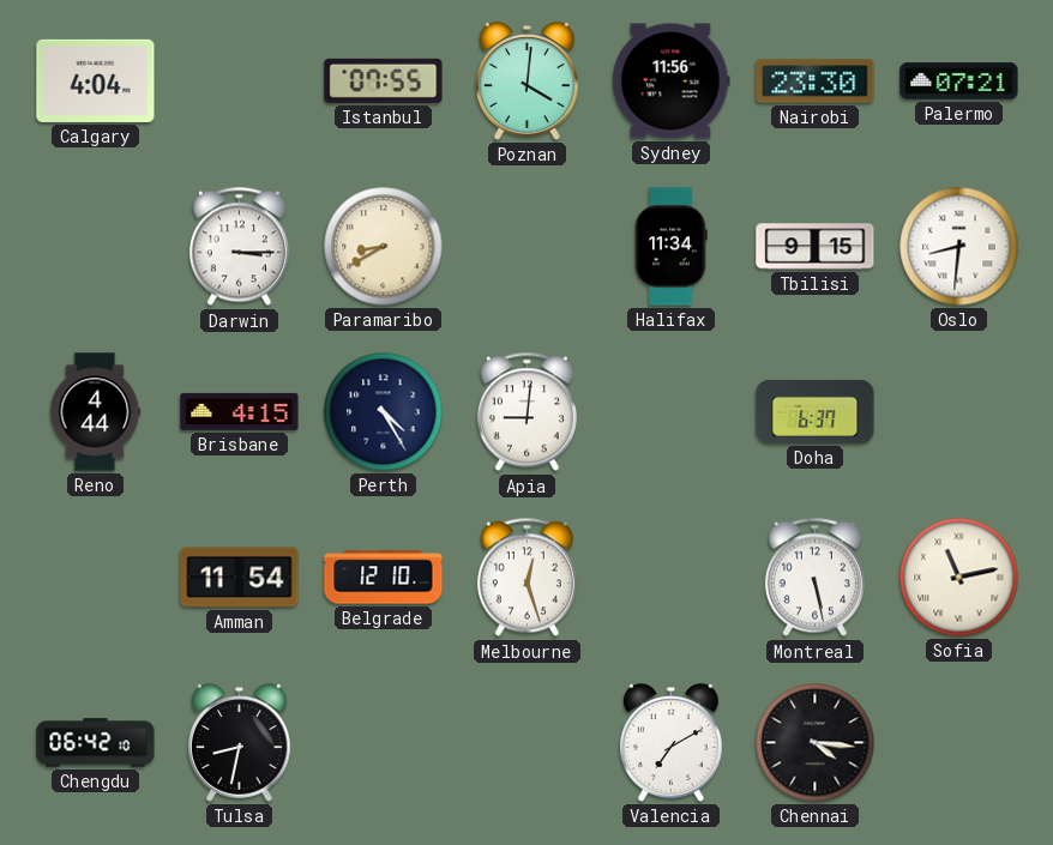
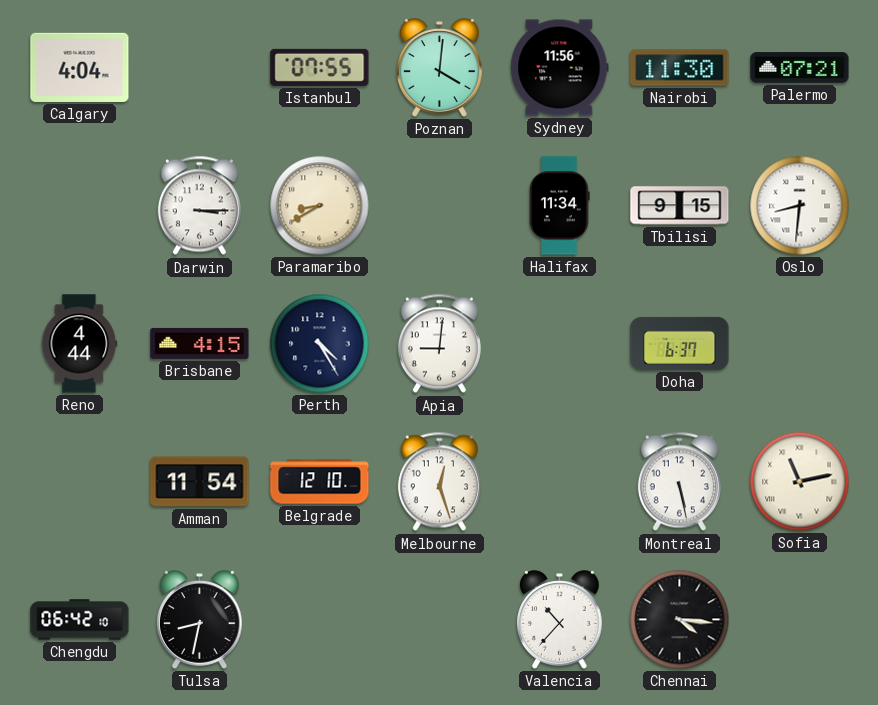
Nairobi: 23:30 -> 11:30
Valencia: 7:10 -> 10:37
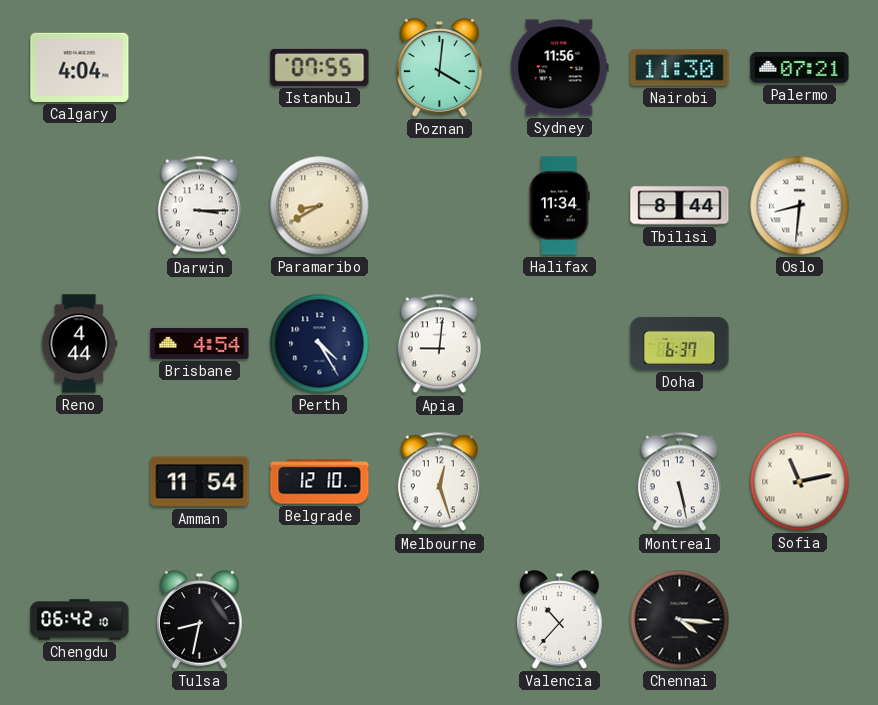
Tbilisi: 9:15 -> 8:44
Brisbane: 4:15 -> 4:54
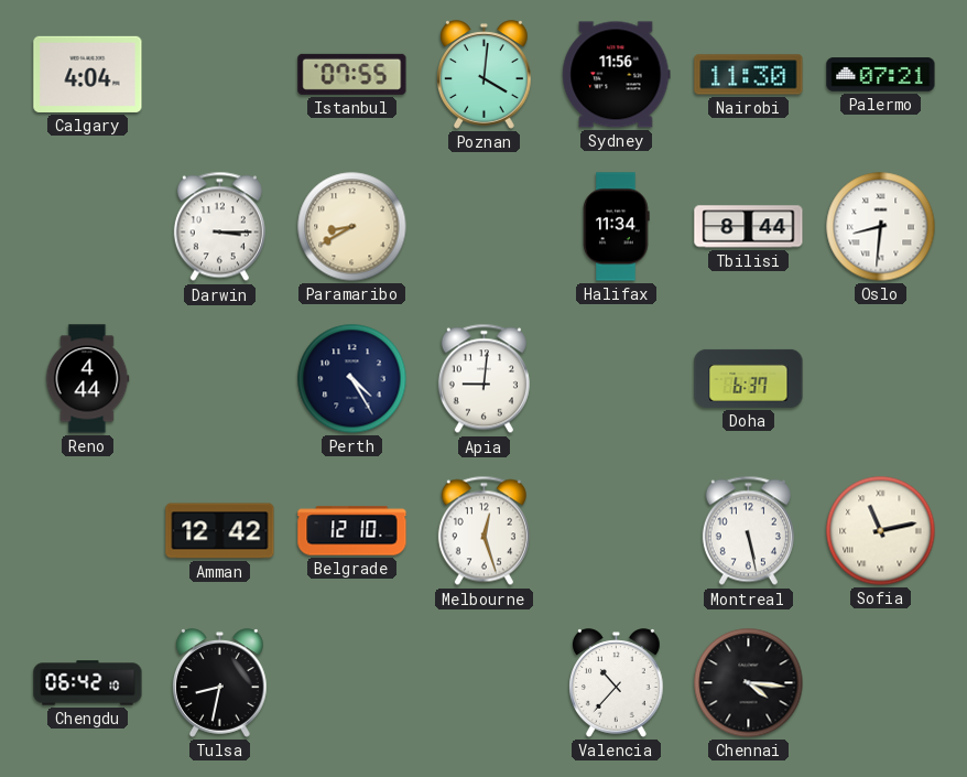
Brisbane: 4:54 -> none
Amman: 11:54 -> 12:42
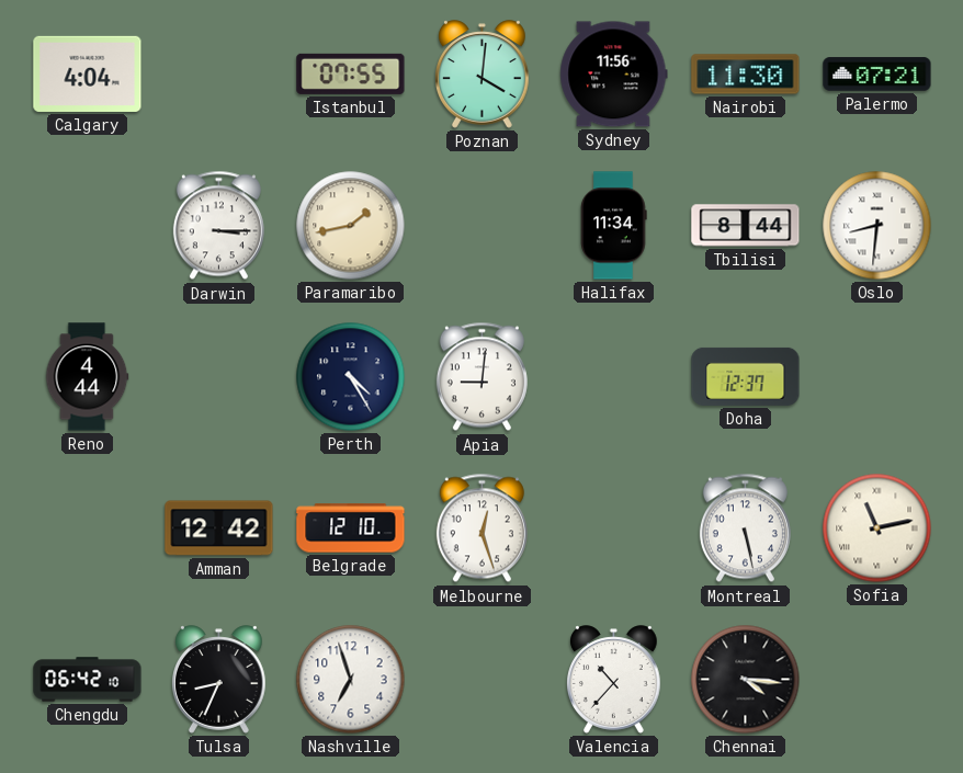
Paramaribo: 8:40 -> 1:43
Doha: 6:37 -> 12:37
Tulsa: 8:32 -> 8:34
Nashville: none -> 6:57
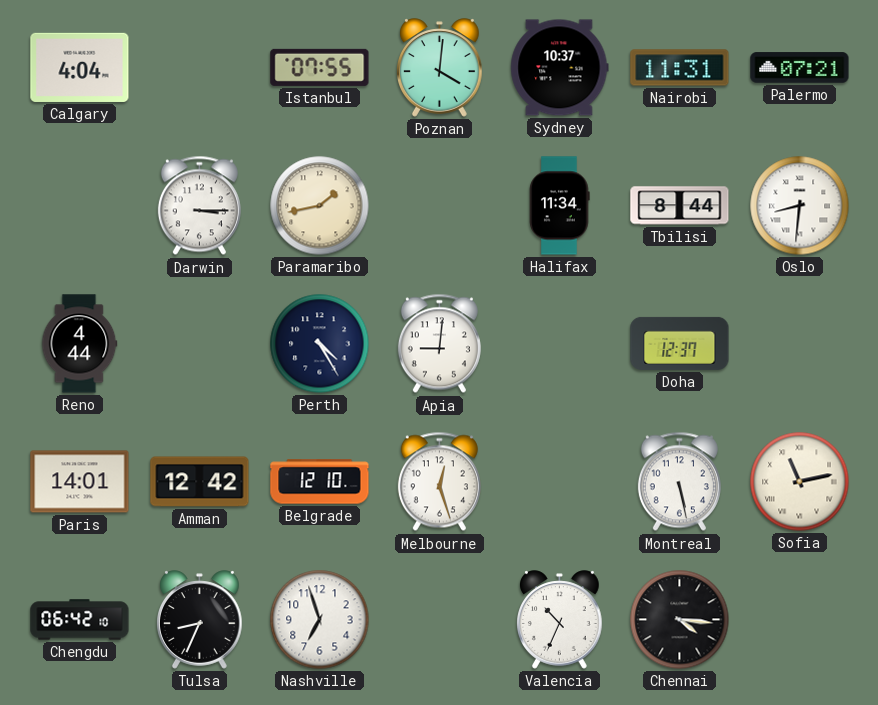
Sydney: 11:56 -> 10:37
Nairobi: 11:30 -> 11:31
Paris: none -> 14:01
Valencia: 10:37 -> 10:34
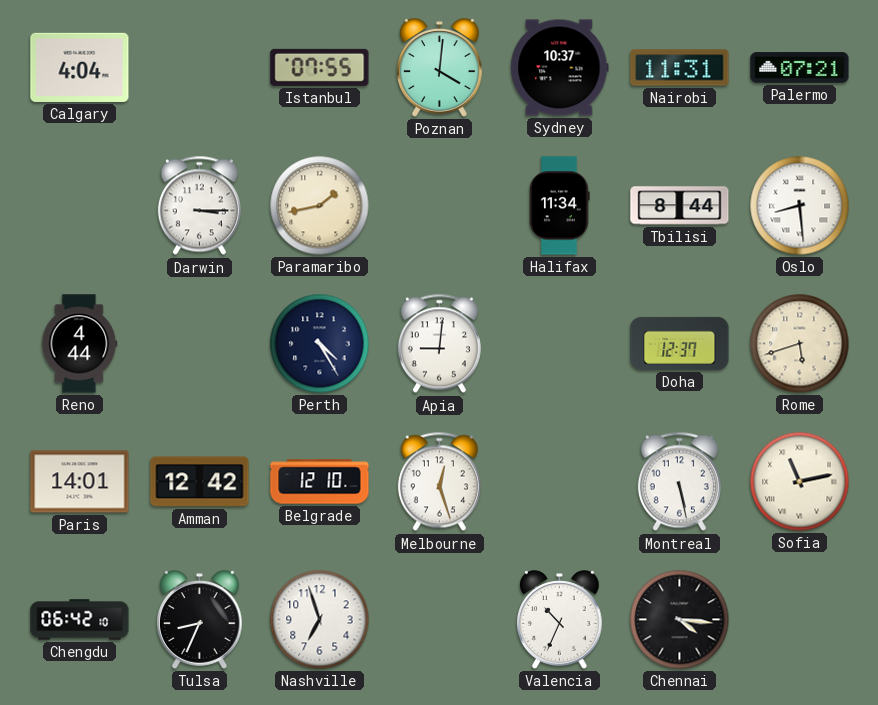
Oslo: 8:31 -> 8:29
Rome: none -> 5:42
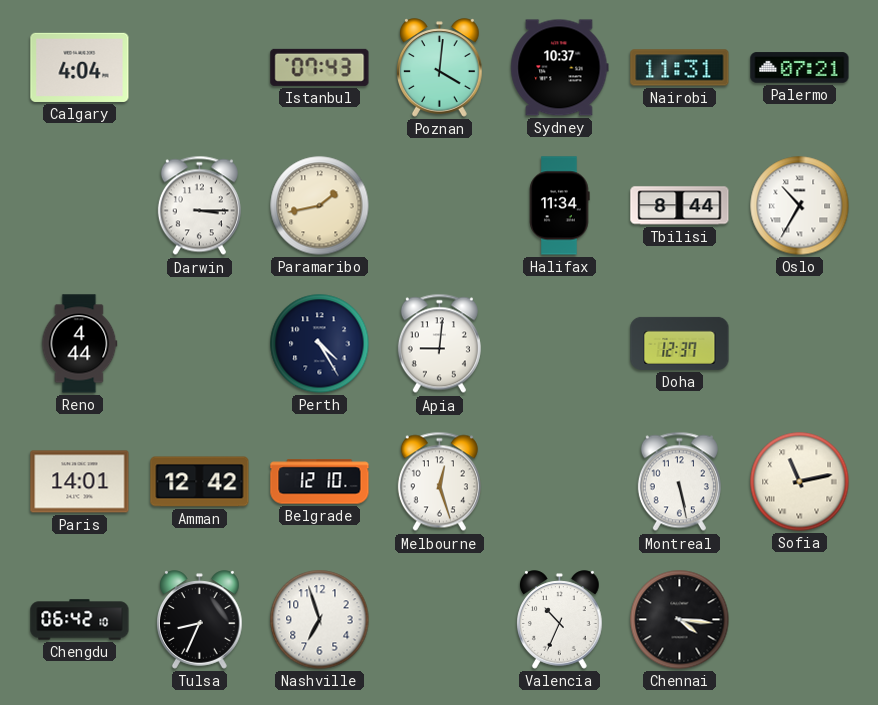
Istanbul: 07:55 -> 07:43
Oslo: 8:29 -> 10:35
Rome: 5:42 -> none
